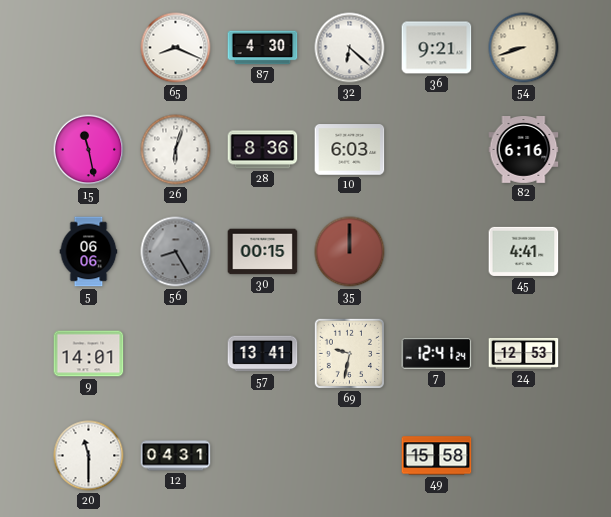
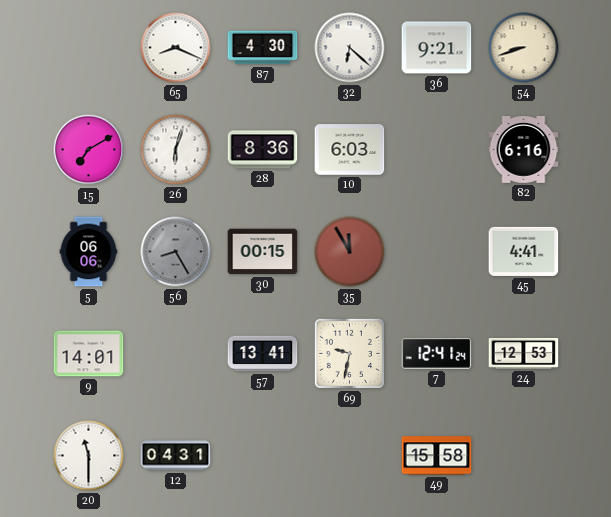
15: 11:28 -> 7:10
35: 12:00 -> 11:55
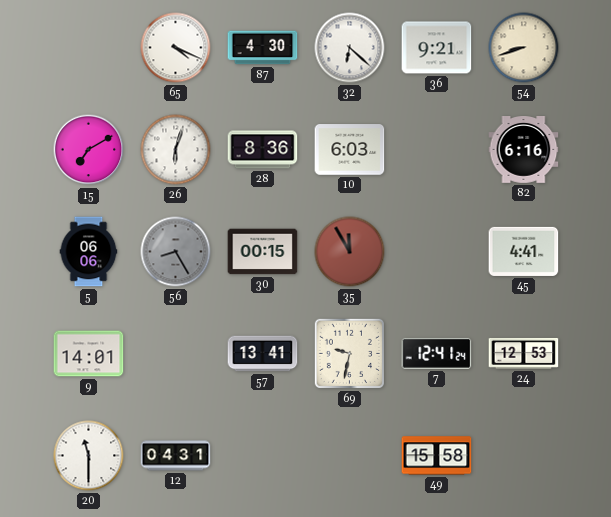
65: 8:19 -> 4:19
